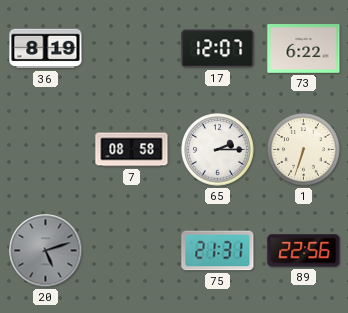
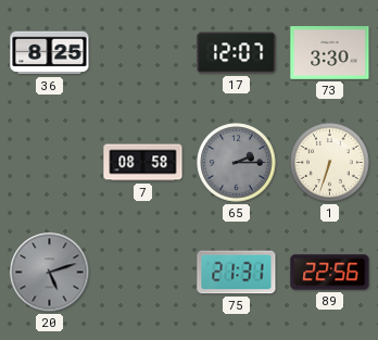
36: 8:19 -> 8:25
73: 6:22 -> 3:30
65 dial: white -> grey
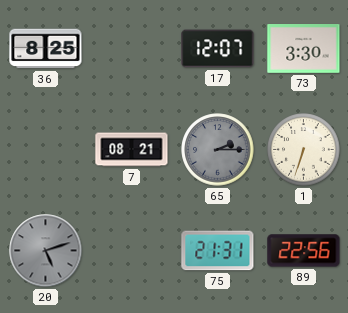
7: 08:58 -> 08:21
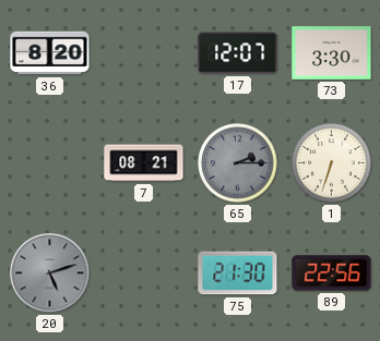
36: 8:25 -> 8:20
75: 21:31 -> 21:30
